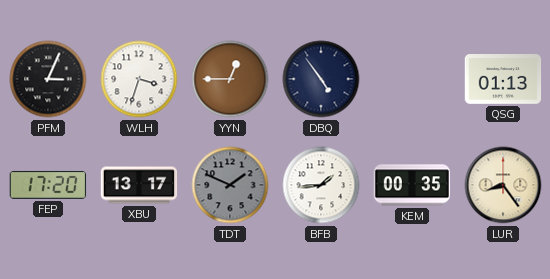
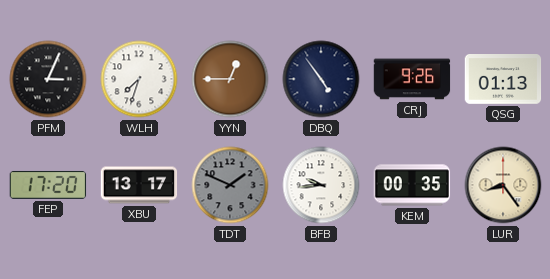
WLH: 3:33 -> 7:33
CRJ: none -> 9:26
BFB: 1:44 -> 9:44
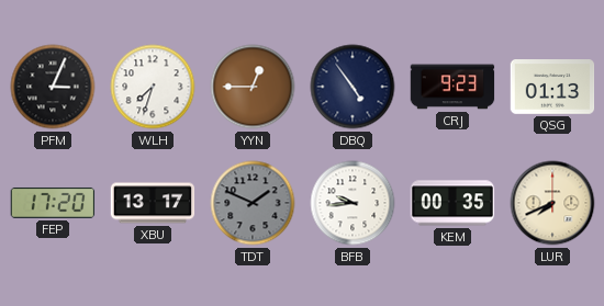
CRJ: 9:26 -> 9:23
LUR: 8:24 -> 7:41
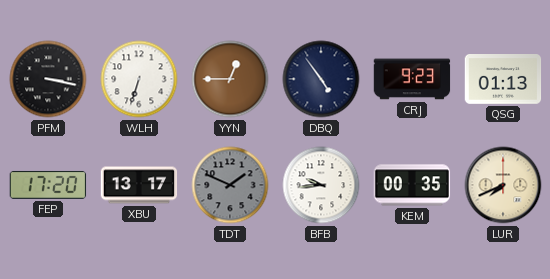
PFM: 3:04 -> 3:17
WLH: 7:33 -> 6:33
